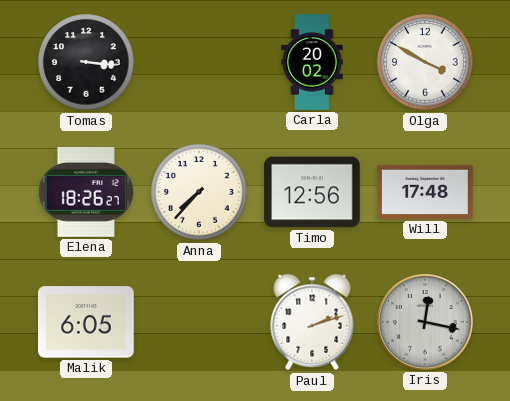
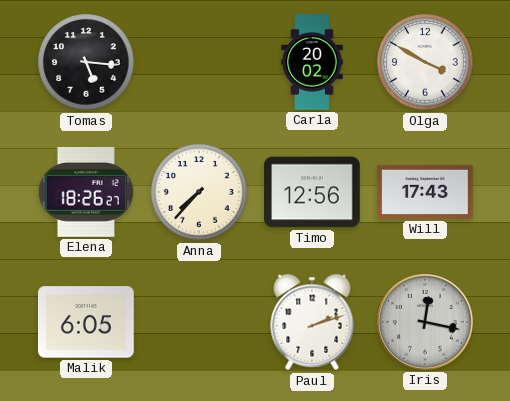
Tomas: 3:16 -> 5:16
Will: 17:48 -> 17:43
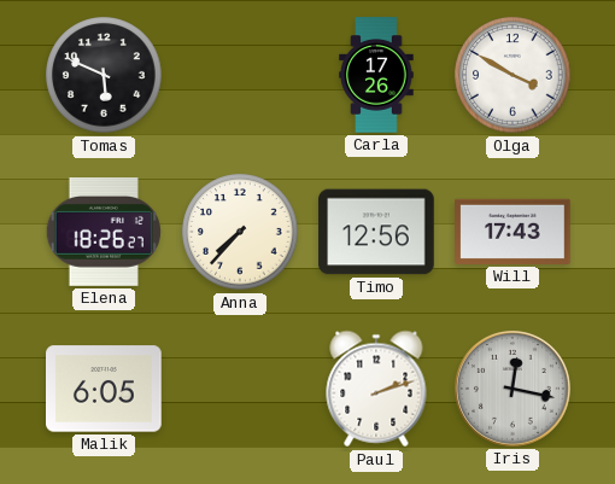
Tomas: 5:16 -> 5:49
Carla: 20:02 -> 17:26
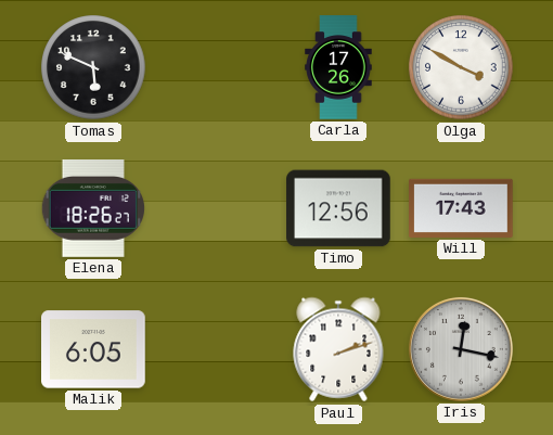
Anna: 7:37 -> none
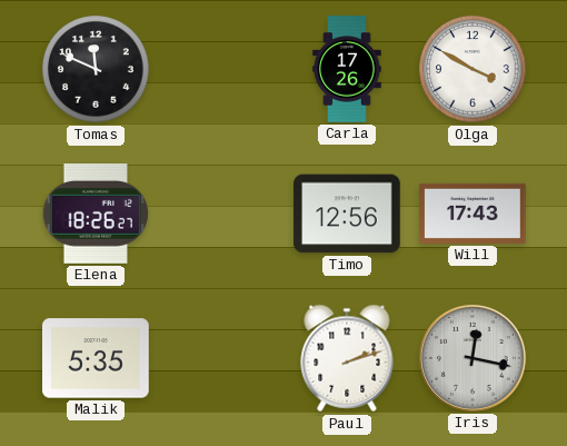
Tomas: 5:49 -> 11:49
Malik: 6:05 -> 5:35
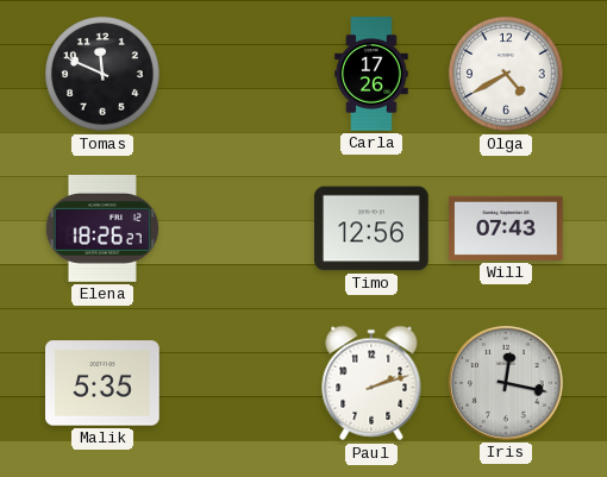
Olga: 3:50 -> 4:40
Will: 17:43 -> 07:43
